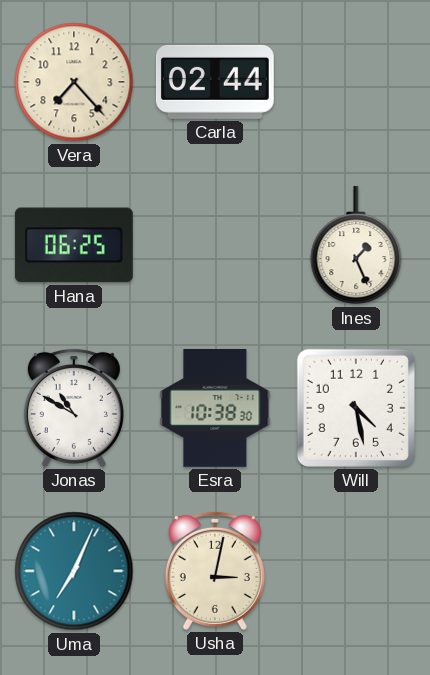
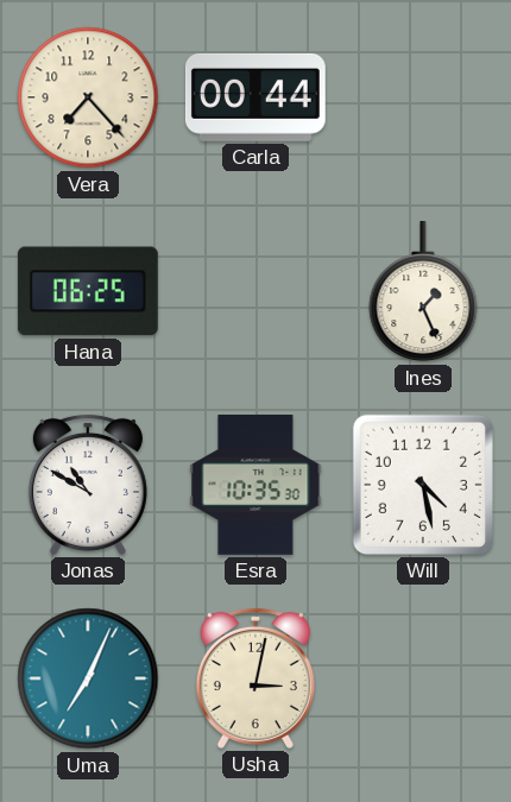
Carla: 02:44 -> 00:44
Esra: 10:38 -> 10:35
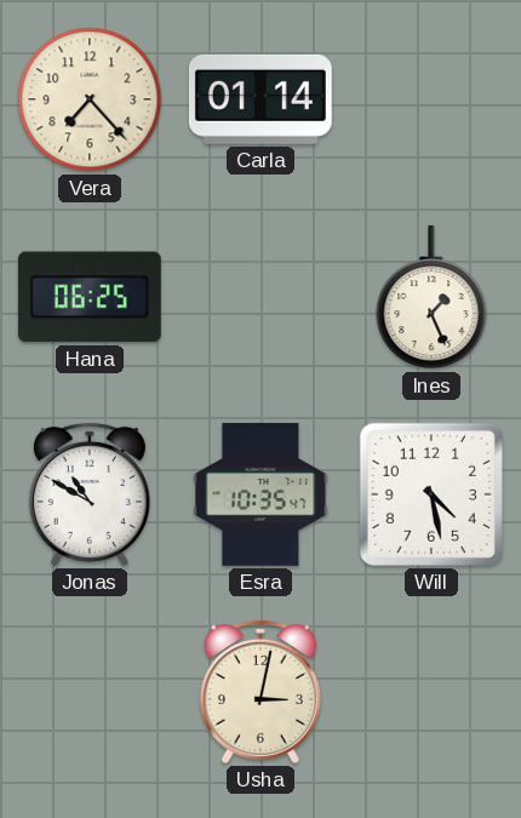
Carla: 00:44 -> 01:14
Esra: 10:35:30 -> 10:35:47
Uma: 7:04 -> none
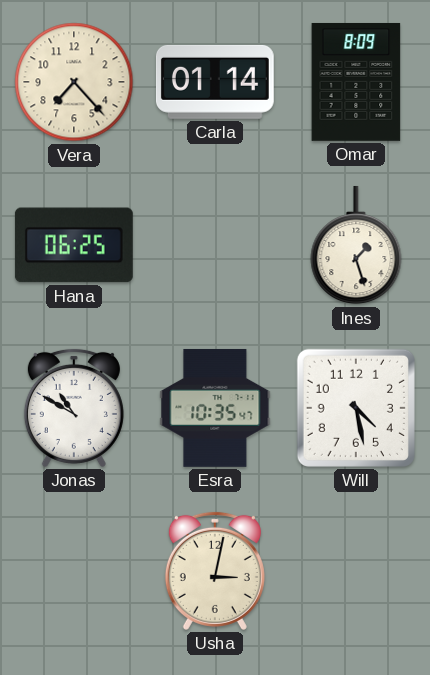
Omar: none -> 8:09
Ines: 1:26 -> 1:27
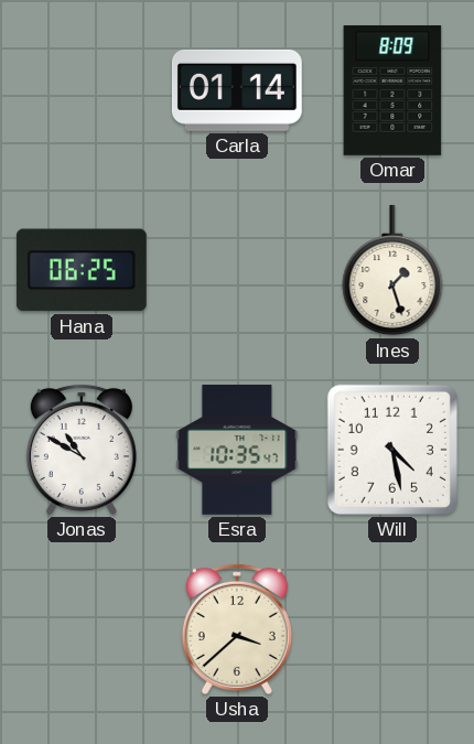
Vera: 7:23 -> none
Usha: 3:02 -> 3:38
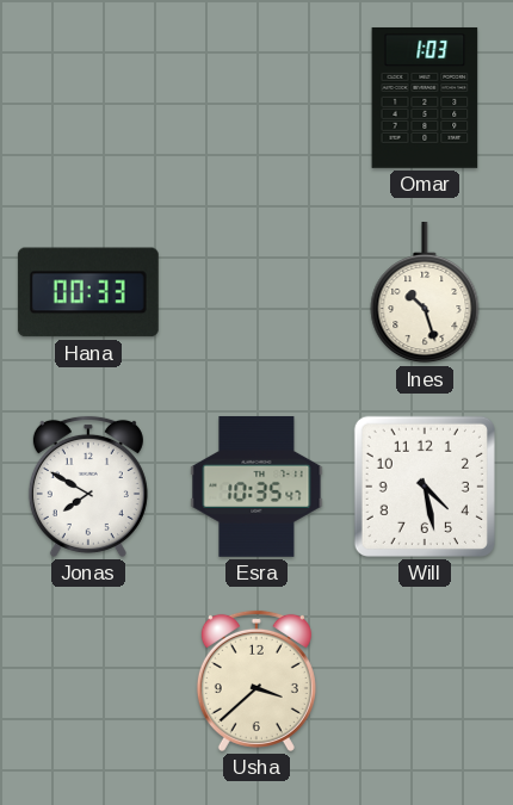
Carla: 01:14 -> none
Omar: 8:09 -> 1:03
Hana: 06:25 -> 00:33
Ines: 1:27 -> 10:27
Jonas: 10:50 -> 7:50
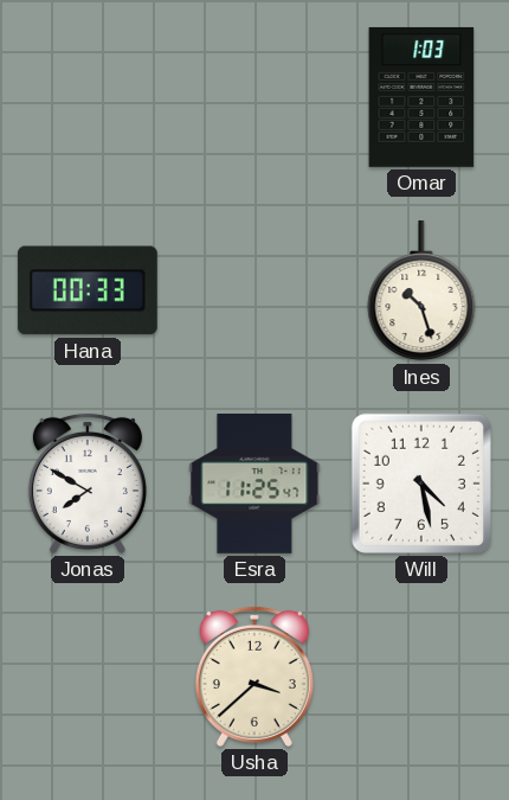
Esra: 10:35 -> 11:25
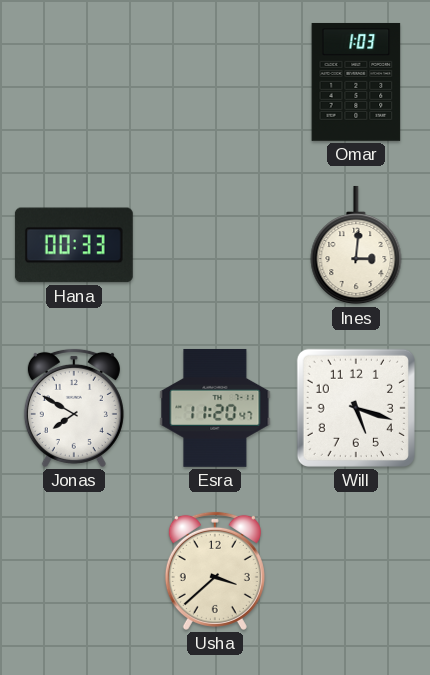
Ines: 10:27 -> 3:01
Esra: 11:25 -> 11:20
Will: 4:28 -> 5:18
